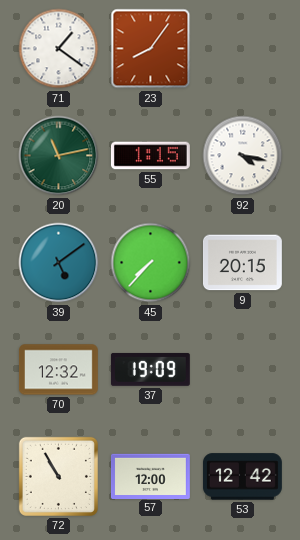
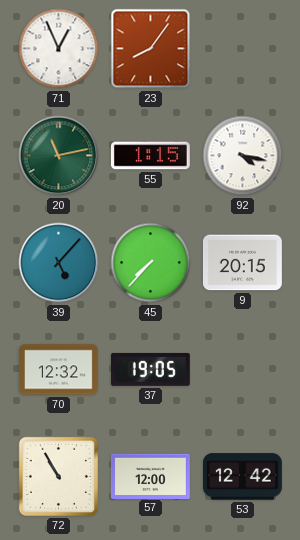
71: 1:21 -> 12:56
39: 5:09 -> 5:07
37: 19:09 -> 19:05
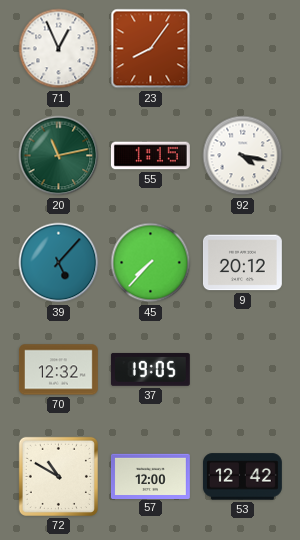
9: 20:15 -> 20:12
72: 10:55 -> 10:50
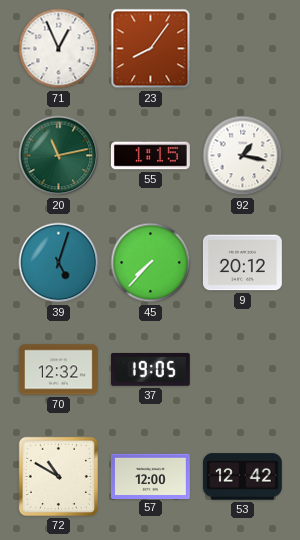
92: 4:17 -> 1:17
39: 5:07 -> 5:03
